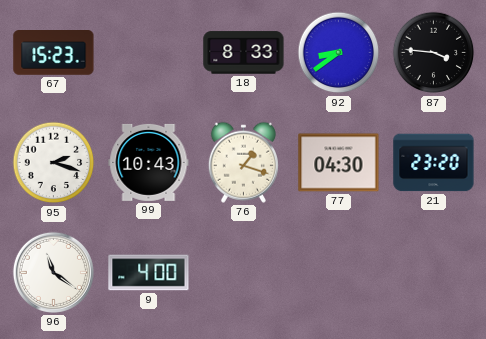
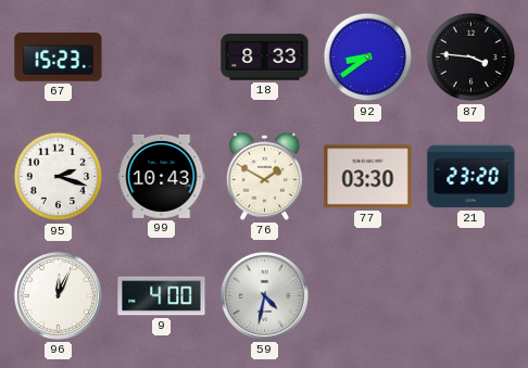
76: 1:18 -> 1:50
77: 04:30 -> 03:30
96: 11:21 -> 12:04
59: none -> 4:32
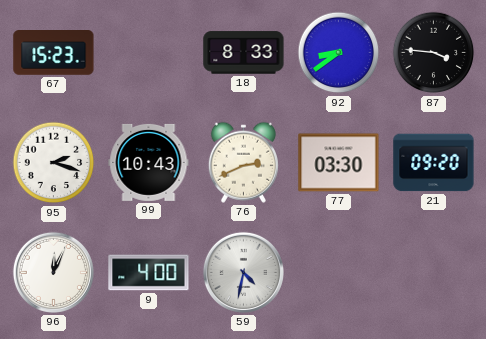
76: 1:50 -> 2:41
21: 23:20 -> 09:20
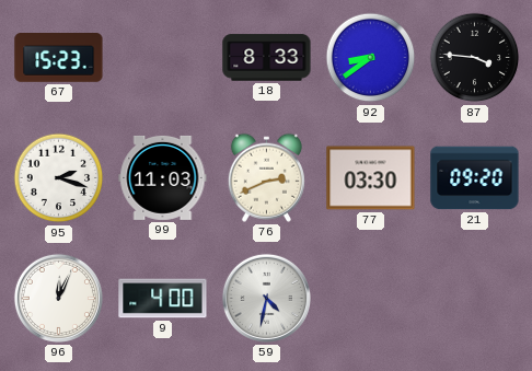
99: 10:43 -> 11:03
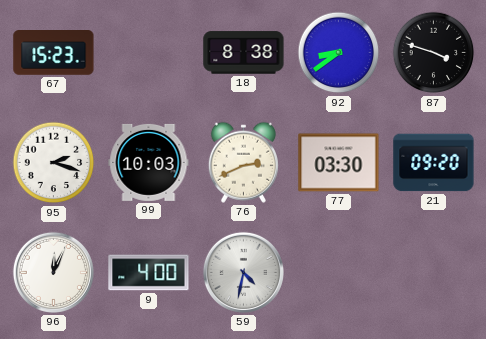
18: 8:33 -> 8:38
87: 3:46 -> 3:48
99: 11:03 -> 10:03
